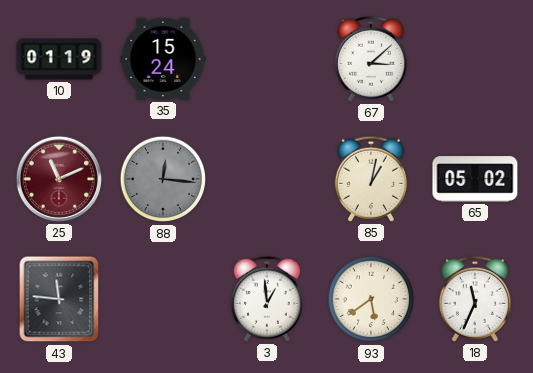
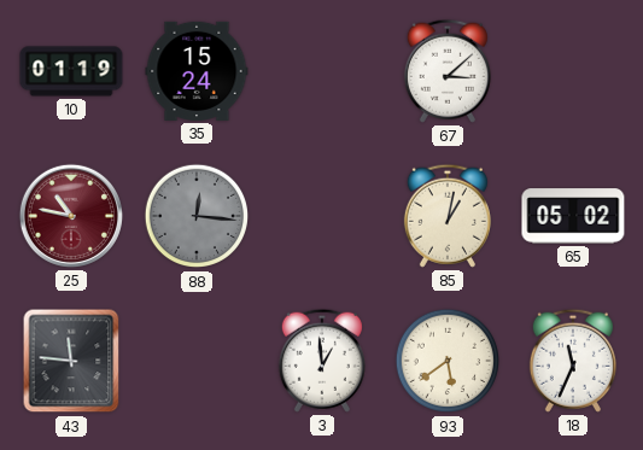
25: 11:11 -> 10:47
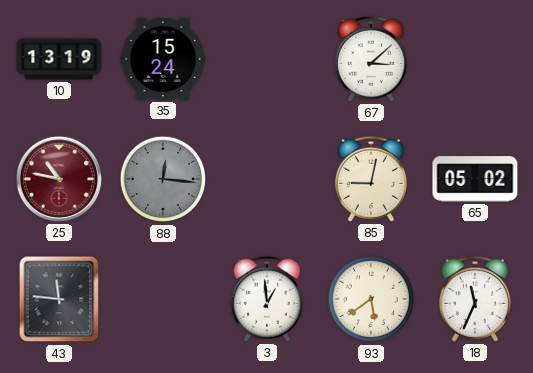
10: 01:19 -> 13:19
85: 1:02 -> 9:02
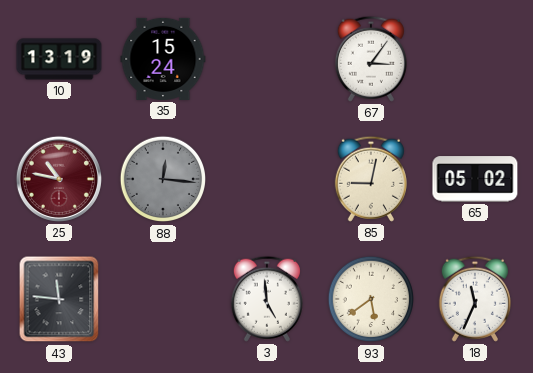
67: 3:08 -> 3:06
3: 12:59 -> 4:59
